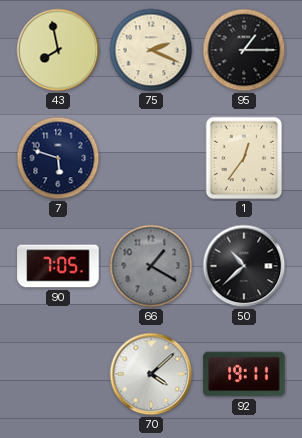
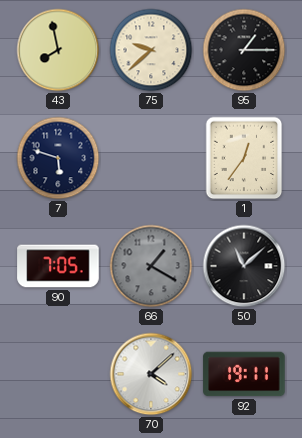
75: 2:19 -> 9:38
50: 10:38 -> 11:08
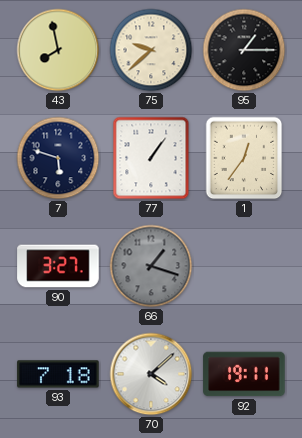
77: none -> 1:06
90: 7:05 -> 3:27
66: 1:20 -> 1:18
50: 11:08 -> none
93: none -> 7:18
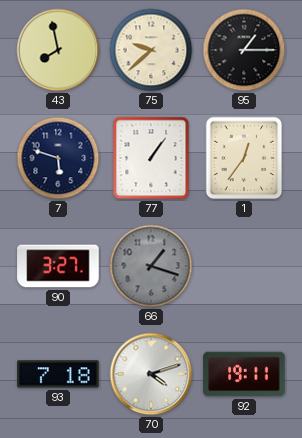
70: 4:08 -> 4:12
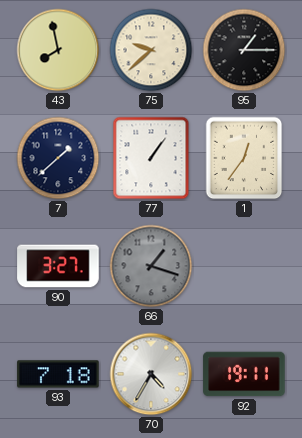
7: 5:48 -> 1:38
70: 4:12 -> 4:35
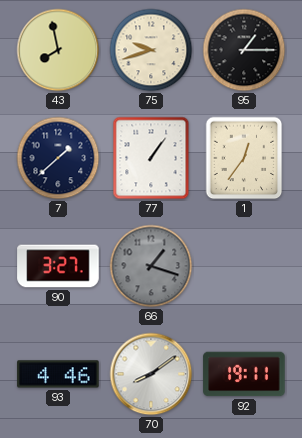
75: 9:38 -> 9:42
93: 7:18 -> 4:46
70: 4:35 -> 8:09
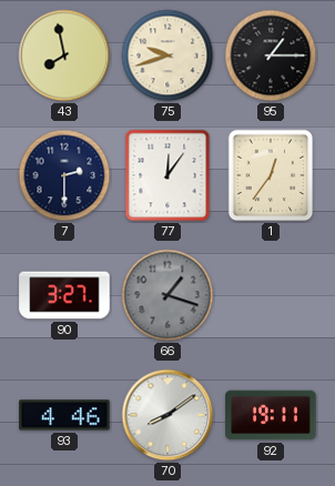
7: 1:38 -> 2:30
77: 1:06 -> 12:06
